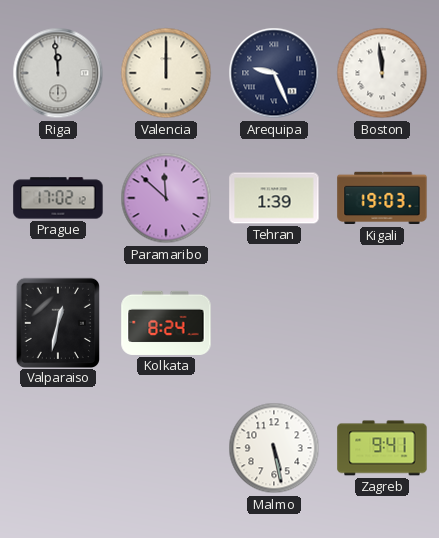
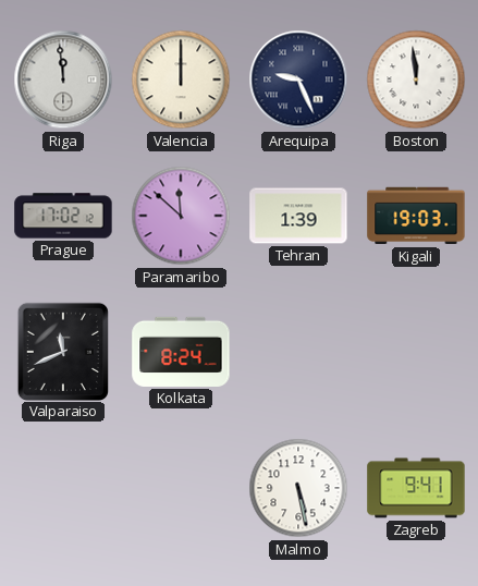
Valparaiso: 12:32 -> 11:41
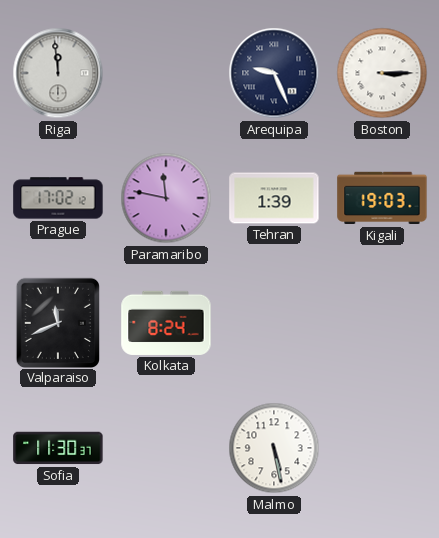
Valencia: 12:00 -> none
Boston: 11:59 -> 3:15
Paramaribo: 11:52 -> 11:47
Sofia: none -> 11:30
Zagreb: 9:41 -> none
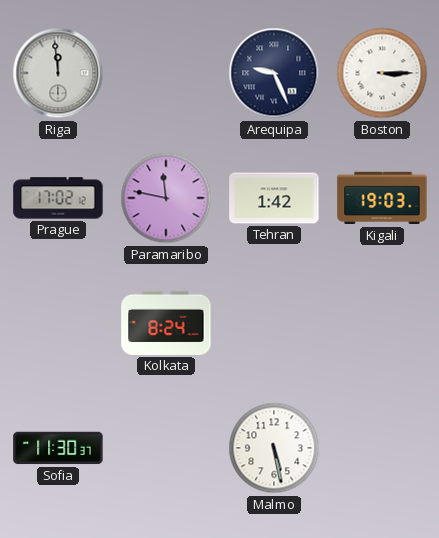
Tehran: 1:39 -> 1:42
Valparaiso: 11:41 -> none
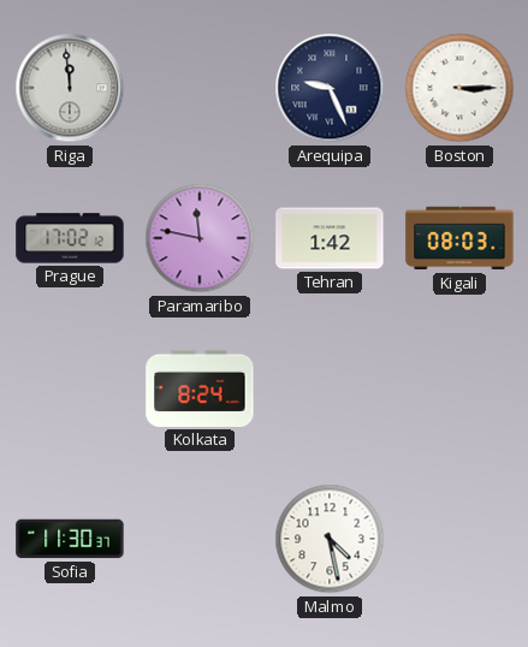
Kigali: 19:03 -> 08:03
Malmo: 5:28 -> 4:28
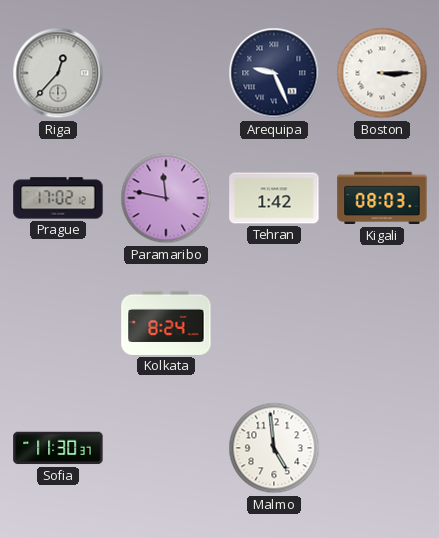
Riga: 11:59 -> 12:37
Malmo: 4:28 -> 4:59
